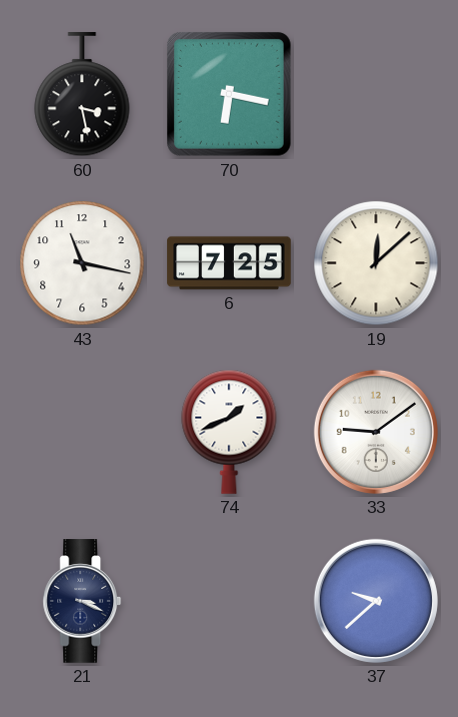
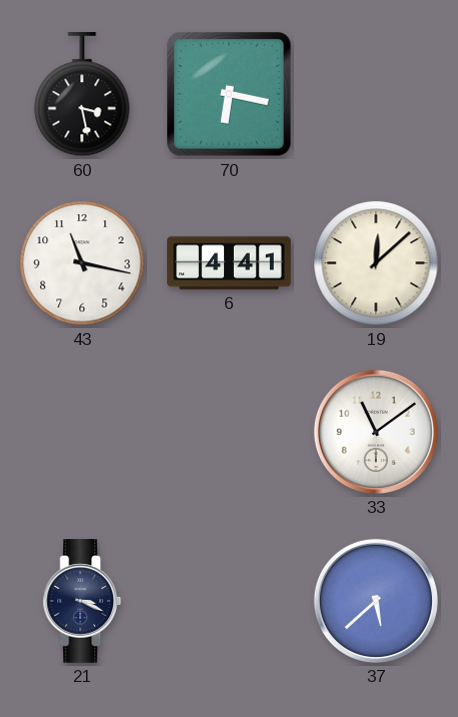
6: 7:25 -> 4:41
74: 1:41 -> none
33: 9:09 -> 11:09
37: 9:38 -> 5:38
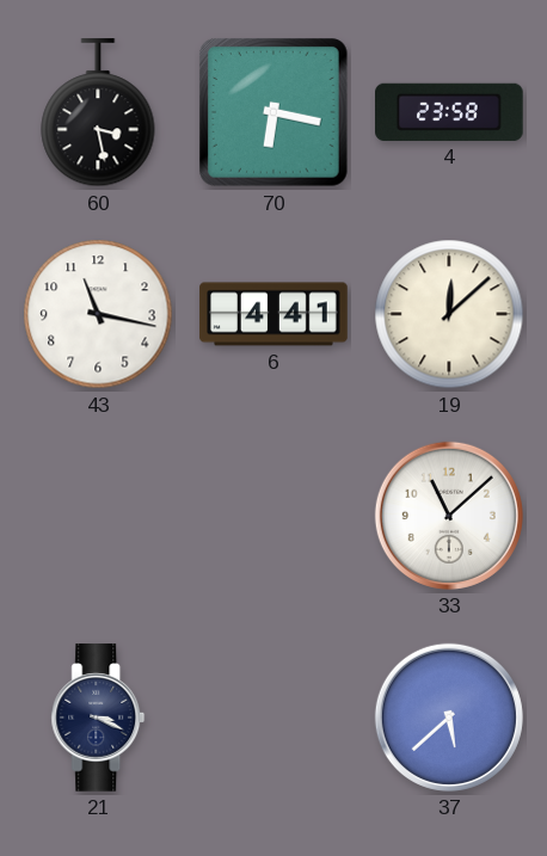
4: none -> 23:58
33: 11:09 -> 11:08
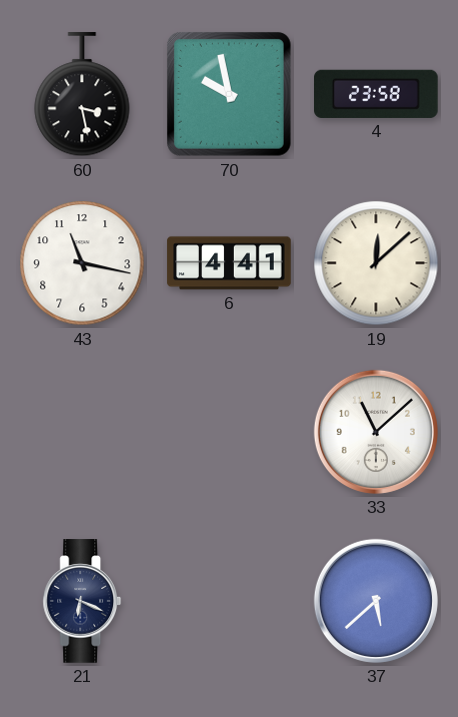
70: 6:17 -> 9:58
21: 3:19 -> 6:19
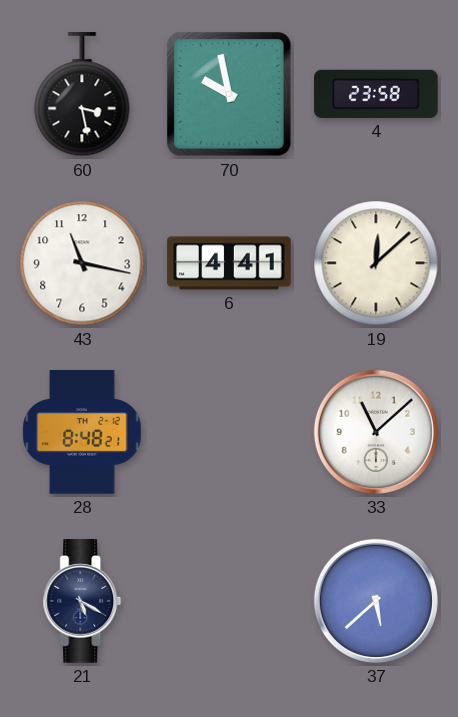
28: none -> 8:48
21: 6:19 -> 5:20
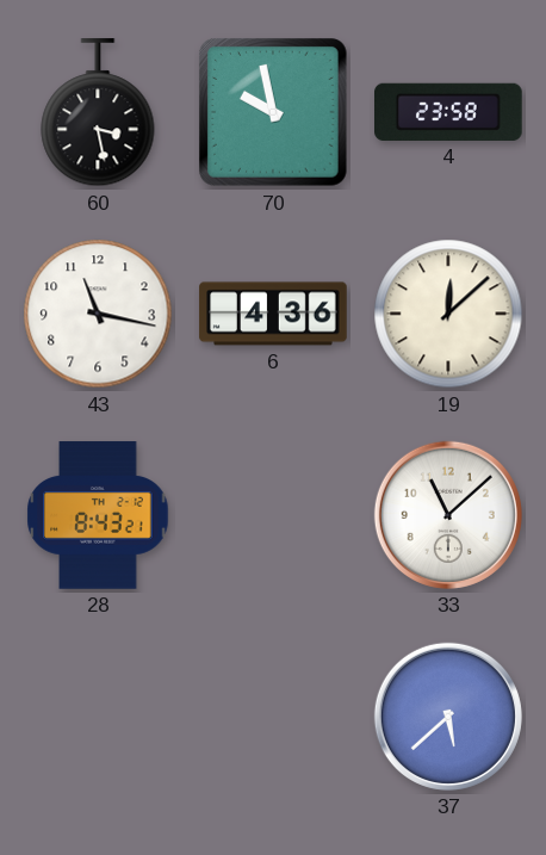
6: 4:41 -> 4:36
28: 8:48 -> 8:43
21: 5:20 -> none
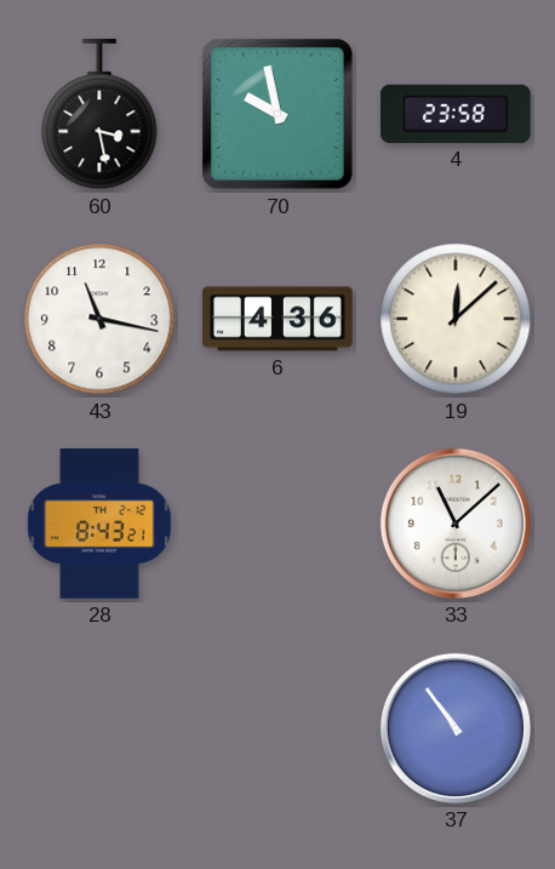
37: 5:38 -> 10:54
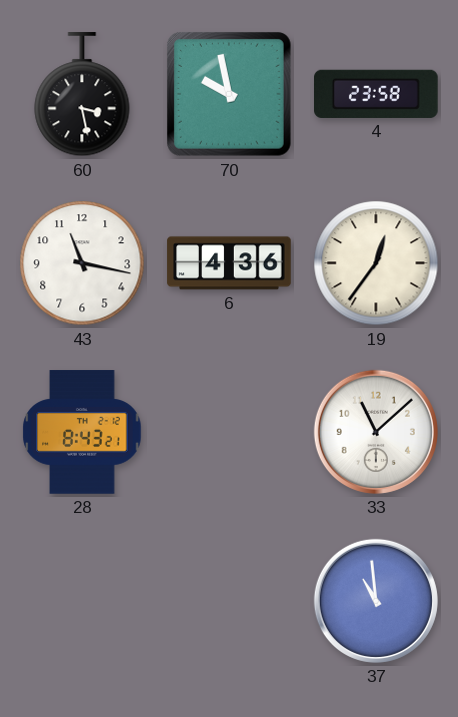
19: 12:08 -> 12:36
37: 10:54 -> 10:59
